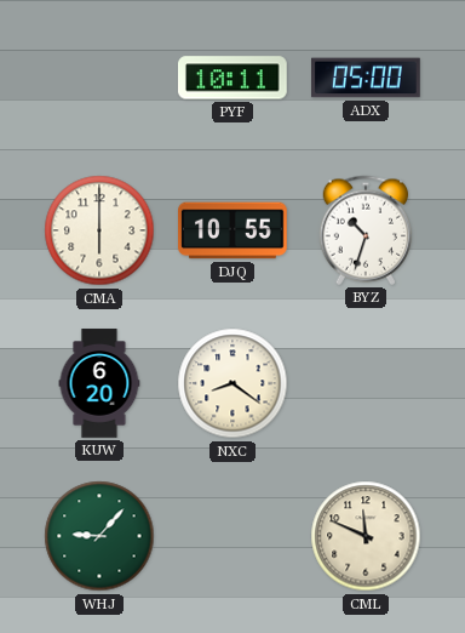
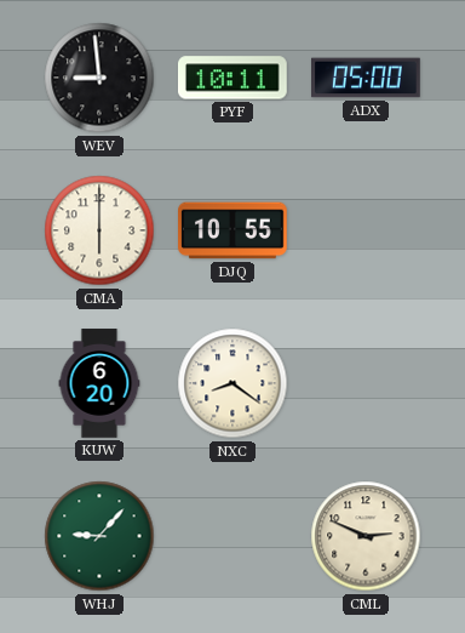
WEV: none -> 8:59
BYZ: 10:33 -> none
CML: 11:49 -> 2:49
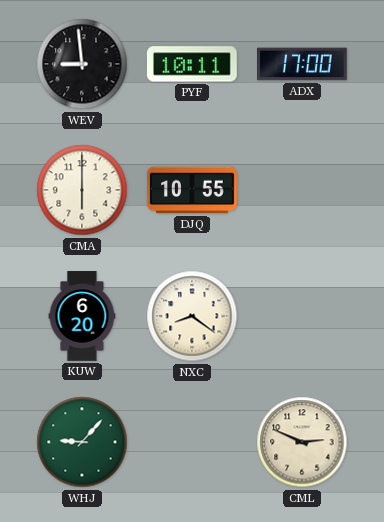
ADX: 05:00 -> 17:00
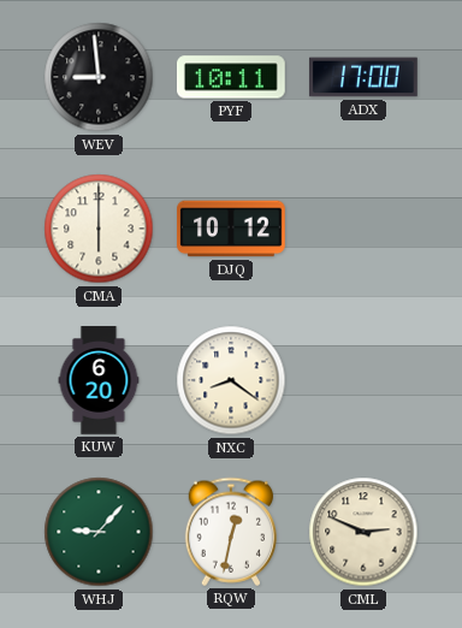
DJQ: 10:55 -> 10:12
RQW: none -> 12:32
